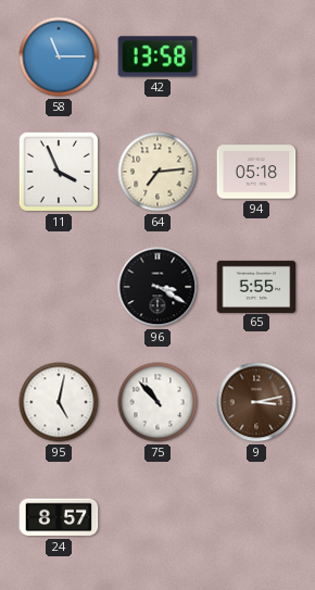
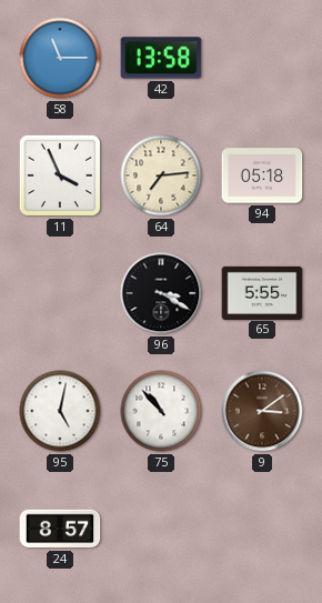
9: 3:13 -> 3:09
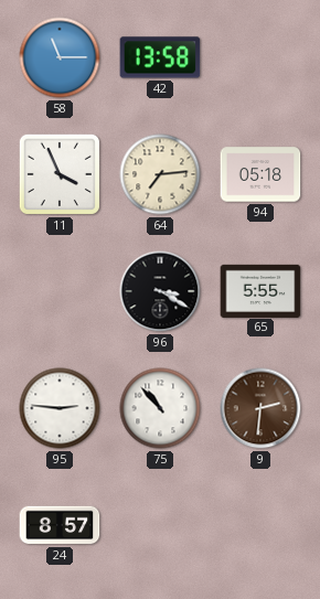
95: 5:02 -> 2:46
9: 3:09 -> 2:31
